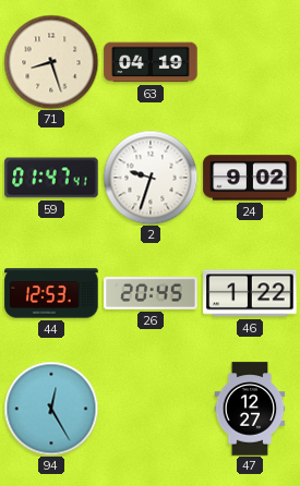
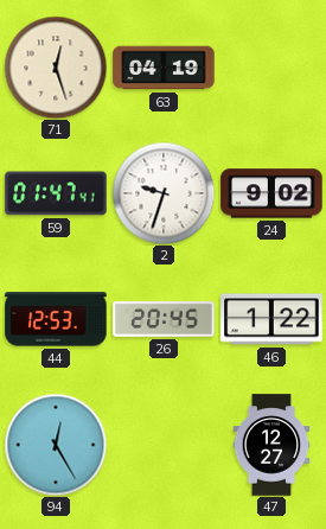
71: 8:27 -> 12:27
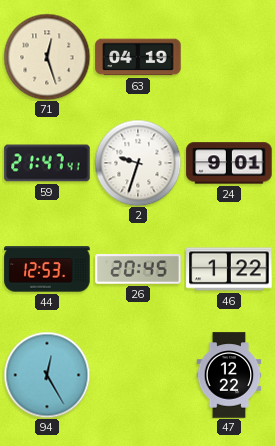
59: 01:47 -> 21:47
24: 9:02 -> 9:01
47: 12:27 -> 12:22
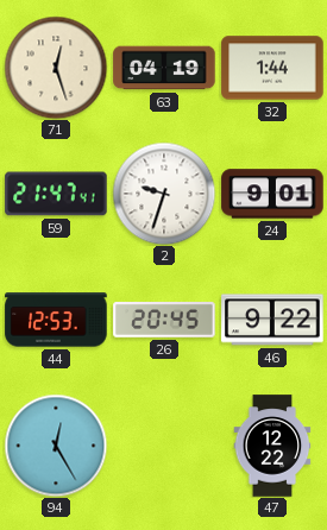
32: none -> 1:44
46: 1:22 -> 9:22
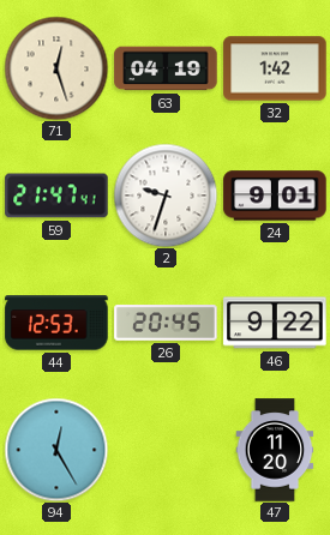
32: 1:44 -> 1:42
47: 12:22 -> 11:20
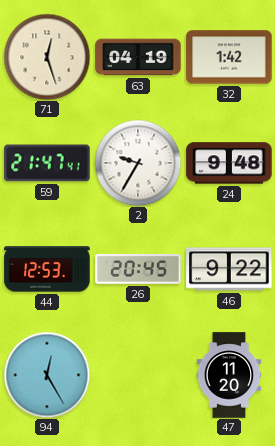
2: 9:33 -> 9:35
24: 9:01 -> 9:48
